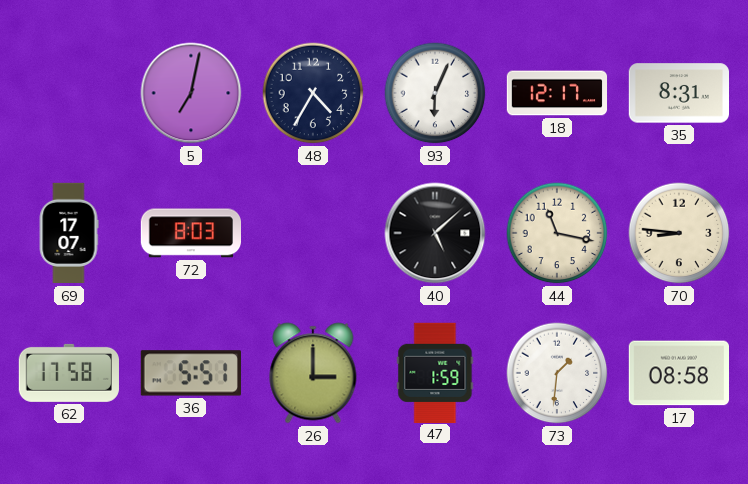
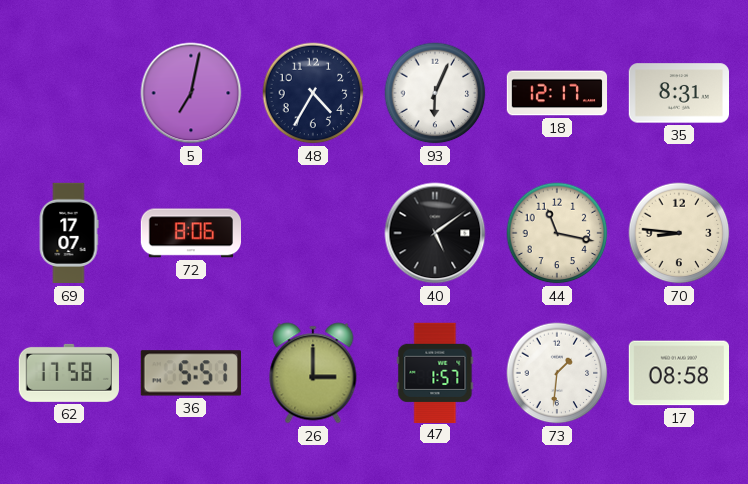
72: 8:03 -> 8:06
40: 5:08 -> 5:09
47: 1:59 -> 1:57
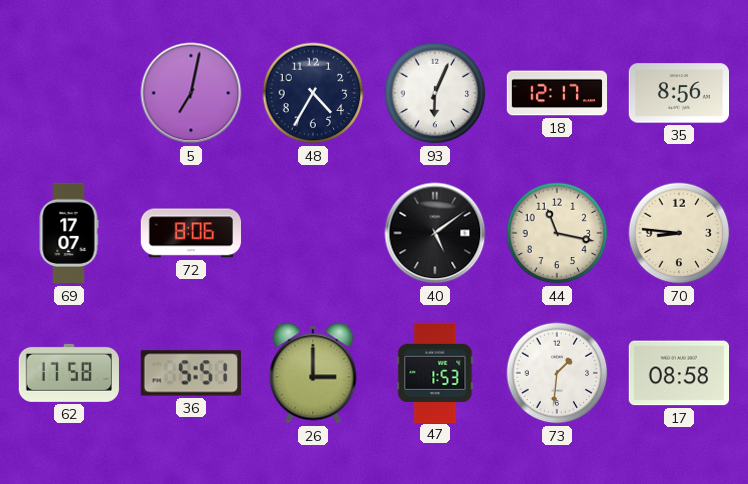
35: 8:31 -> 8:56
47: 1:57 -> 1:53
